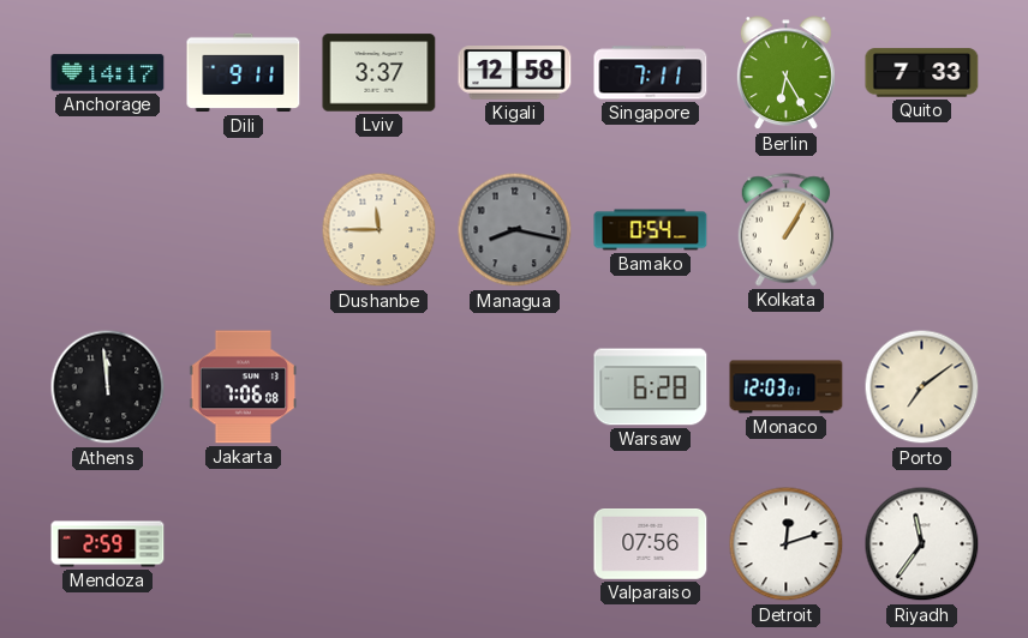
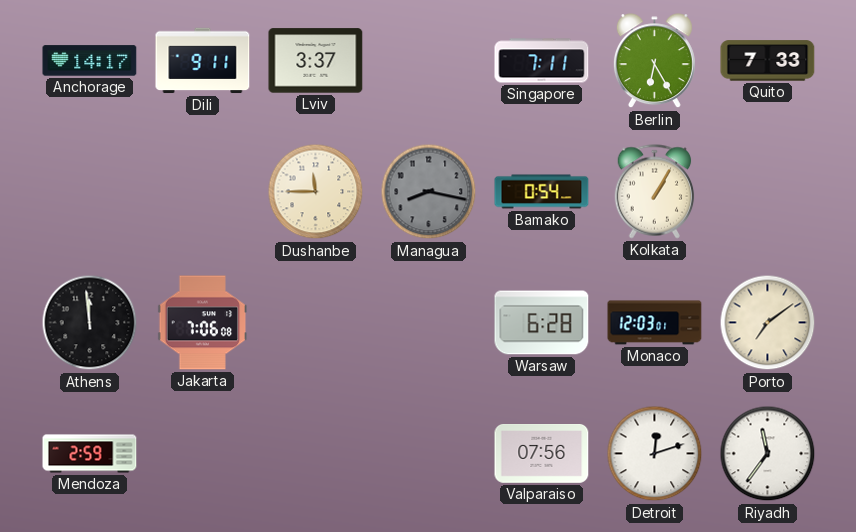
Kigali: 12:58 -> none
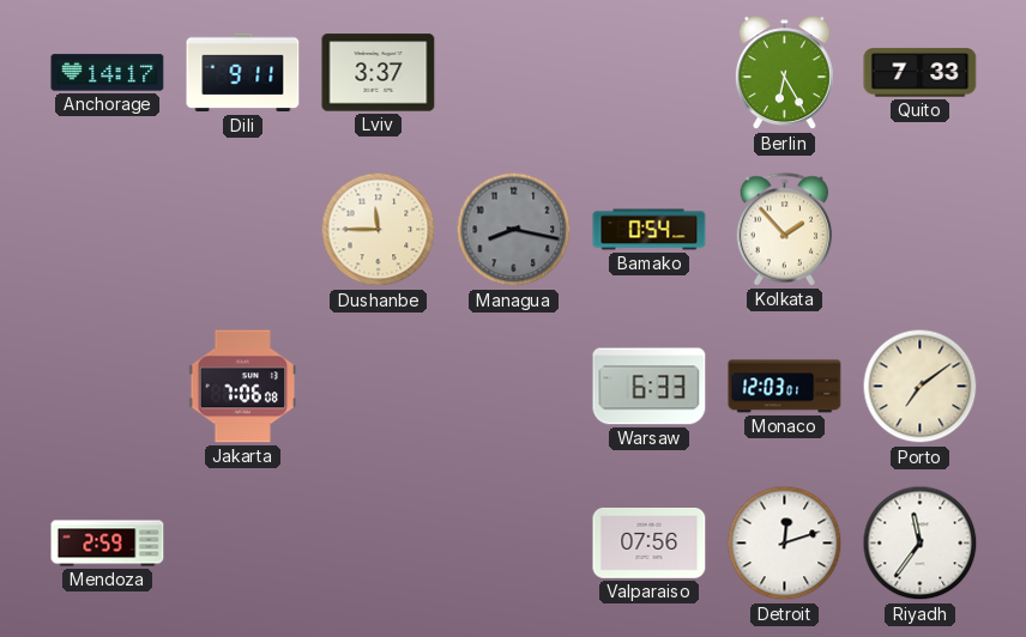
Singapore: 7:11 -> none
Kolkata: 1:05 -> 1:53
Athens: 11:59 -> none
Warsaw: 6:28 -> 6:33
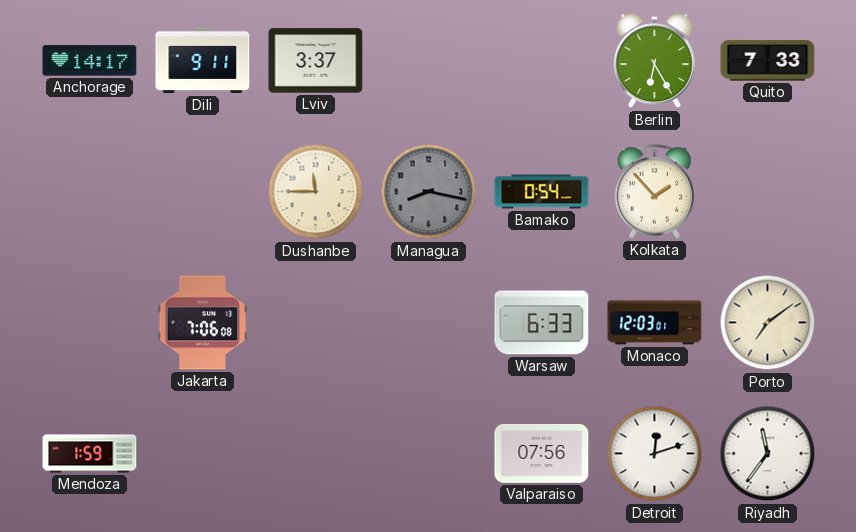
Mendoza: 2:59 -> 1:59
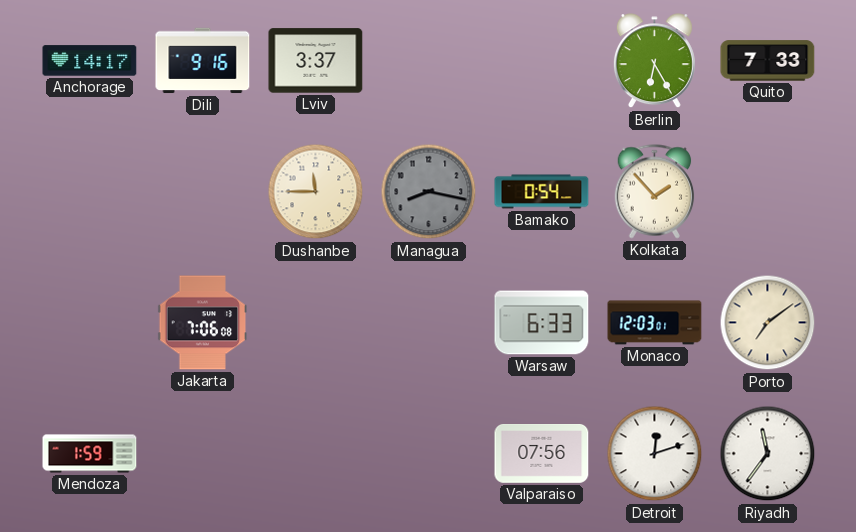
Dili: 9:11 -> 9:16
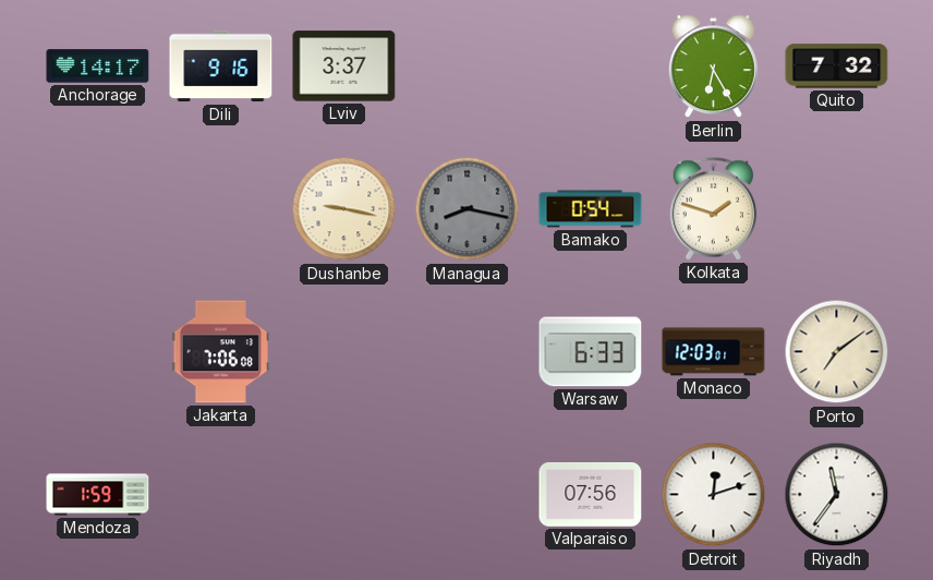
Quito: 7:33 -> 7:32
Dushanbe: 11:45 -> 9:17
Kolkata: 1:53 -> 1:48
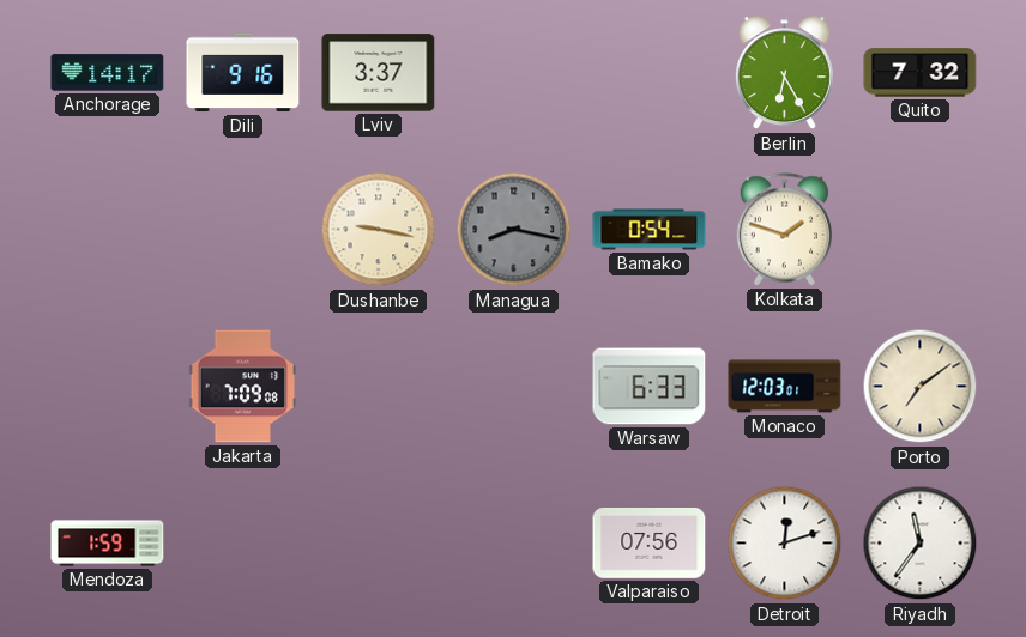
Jakarta: 7:06 -> 7:09
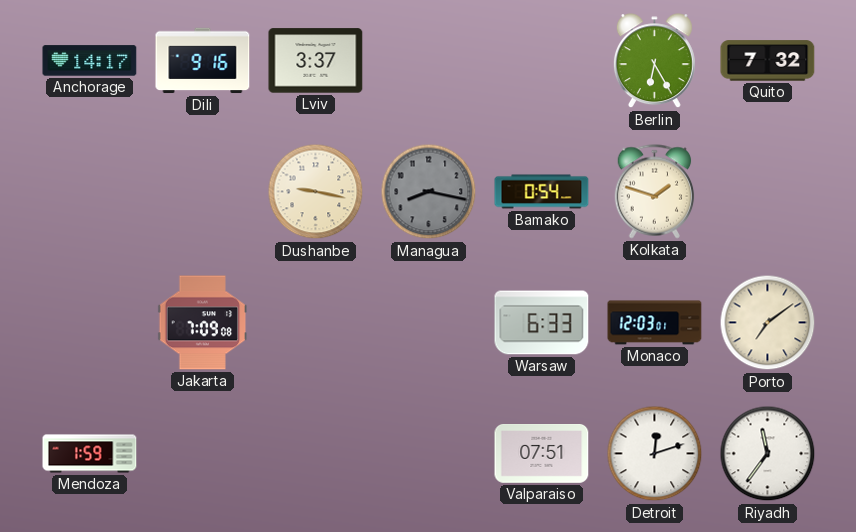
Valparaiso: 07:56 -> 07:51
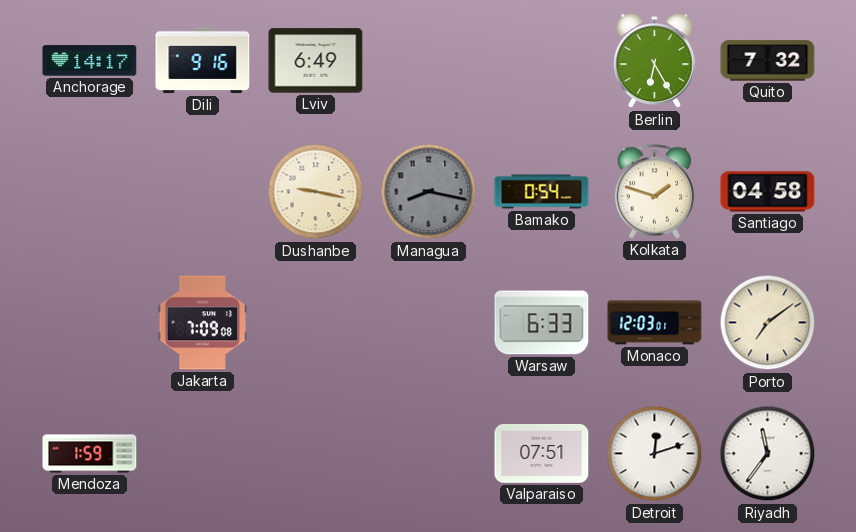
Lviv: 3:37 -> 6:49
Santiago: none -> 04:58
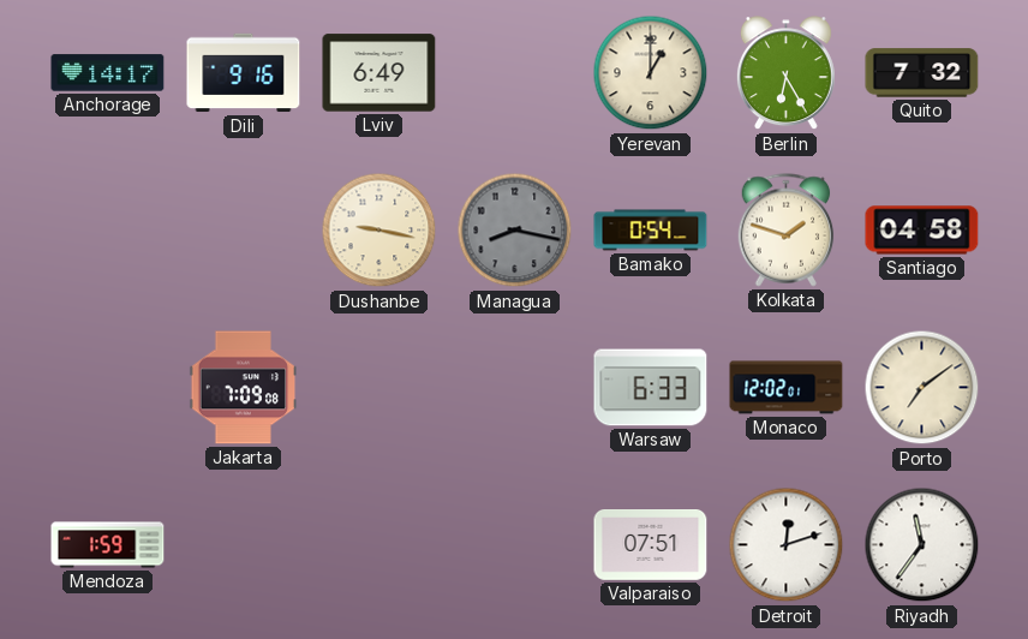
Yerevan: none -> 1:00
Monaco: 12:03 -> 12:02
